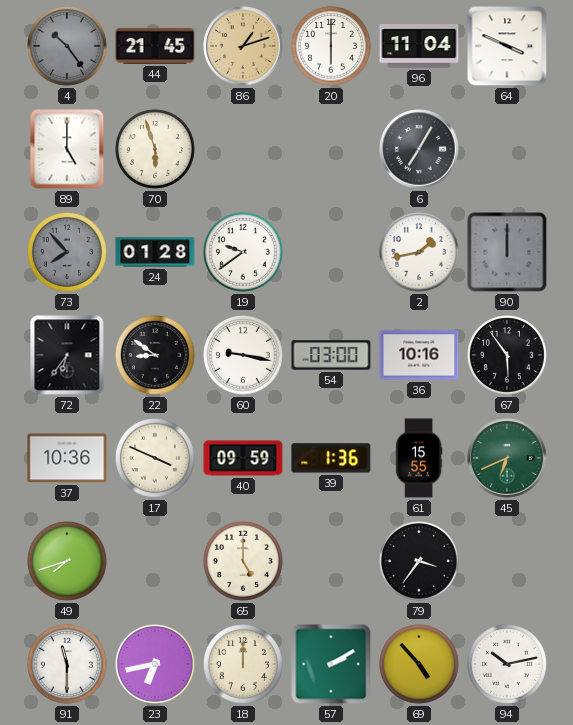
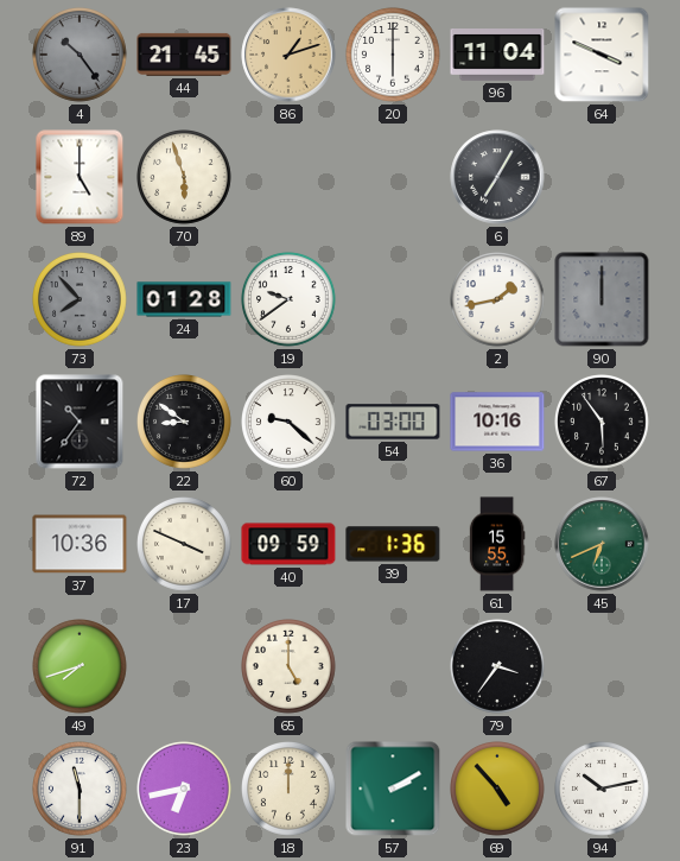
72: 6:36 -> 10:36
60: 9:17 -> 9:22
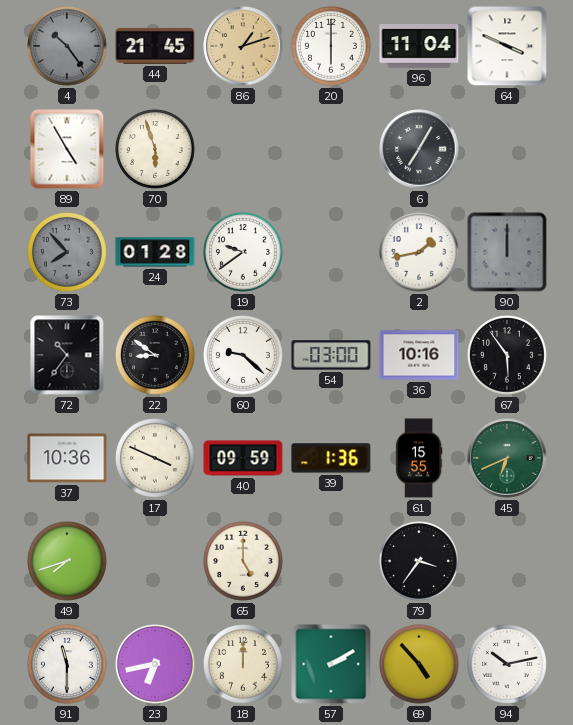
89: 5:00 -> 4:55
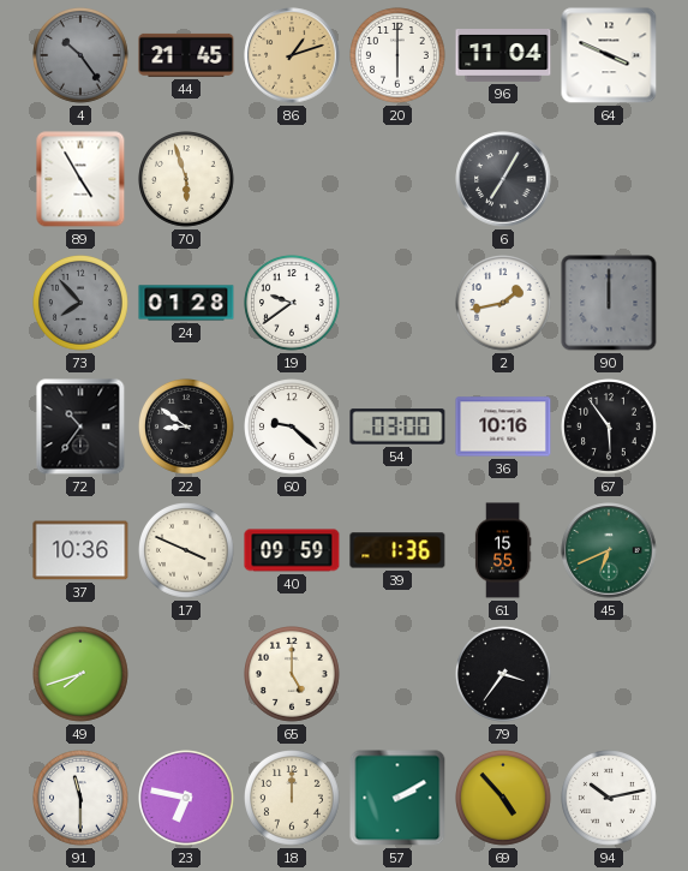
23: 6:43 -> 6:47
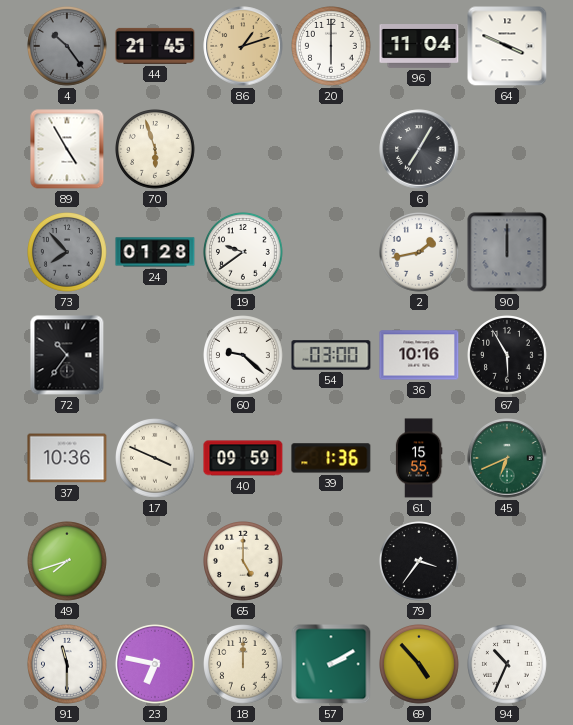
22: 8:51 -> none
67: 5:54 -> 5:55
94: 10:13 -> 10:34
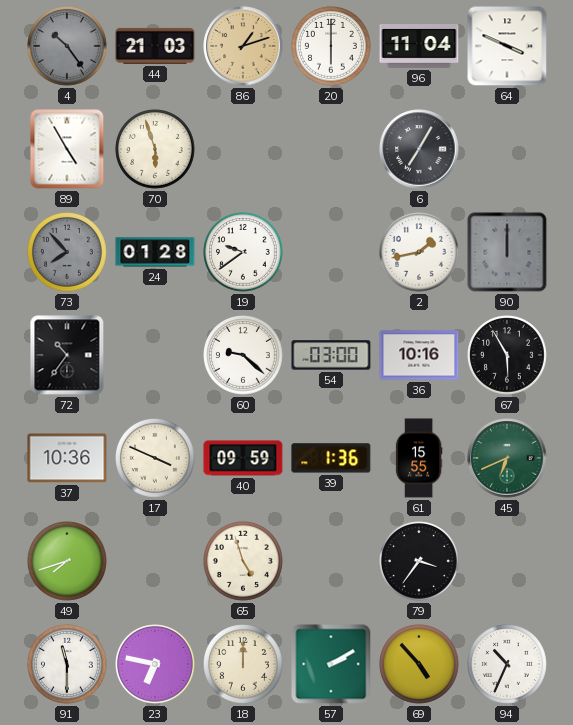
44: 21:45 -> 21:03
65: 5:00 -> 4:57
